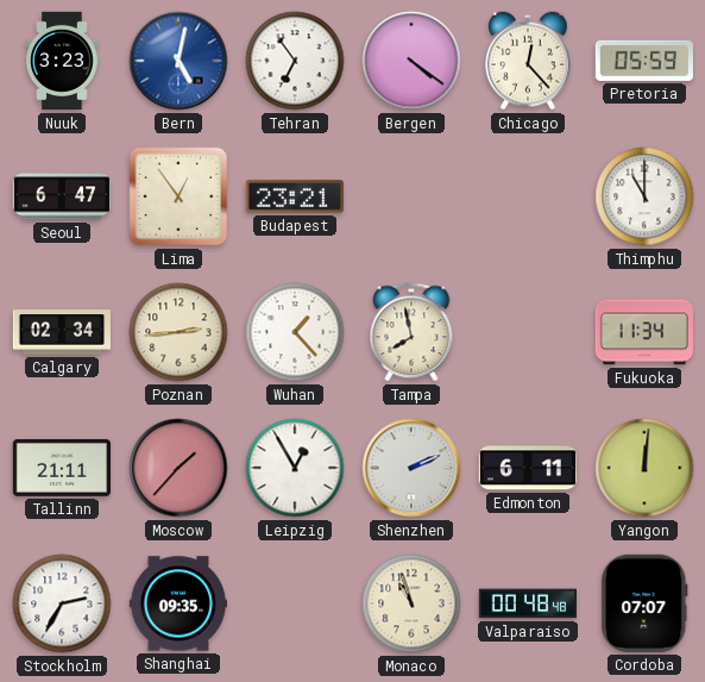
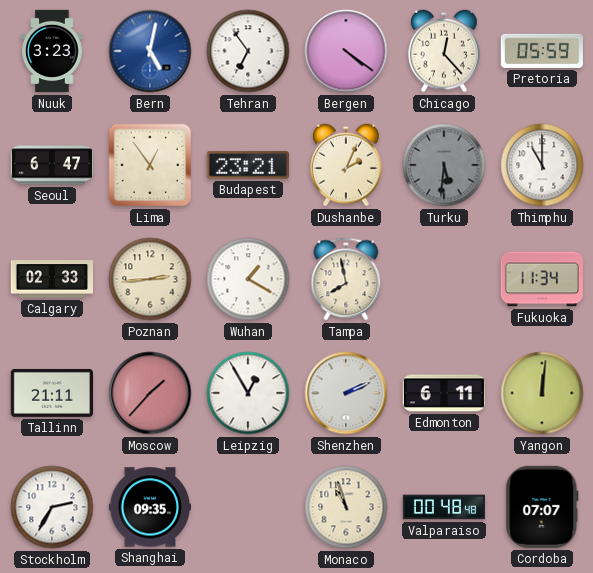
Dushanbe: none -> 2:04
Turku: none -> 5:31
Calgary: 02:34 -> 02:33
Wuhan: 1:23 -> 1:20
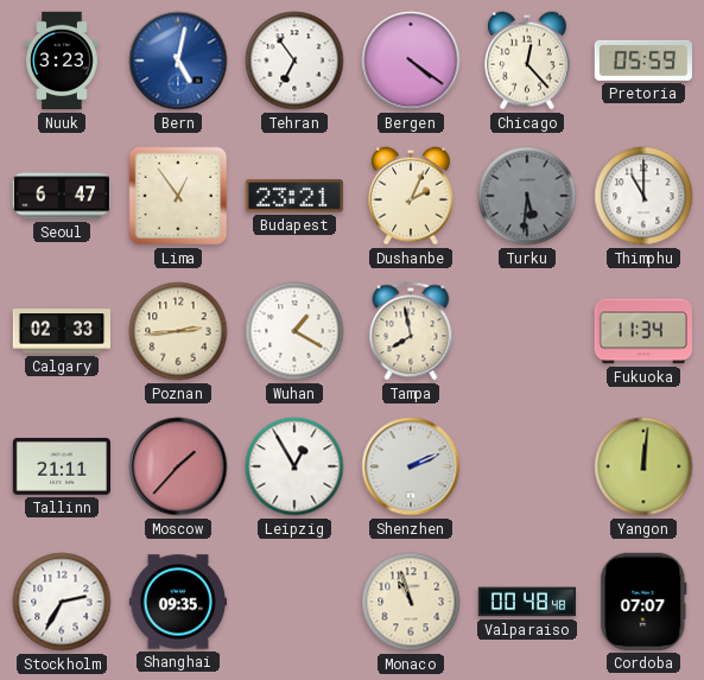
Edmonton: 6:11 -> none
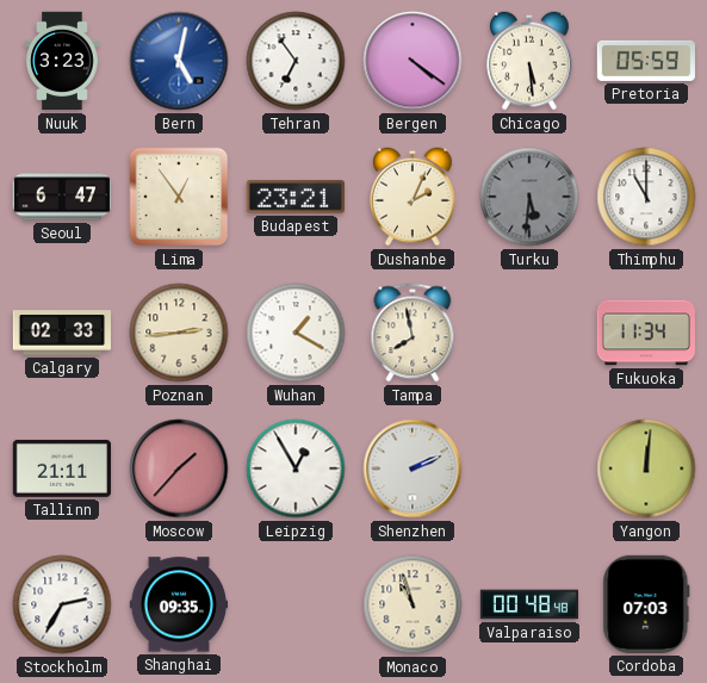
Chicago: 12:23 -> 5:29
Cordoba: 07:07 -> 07:03
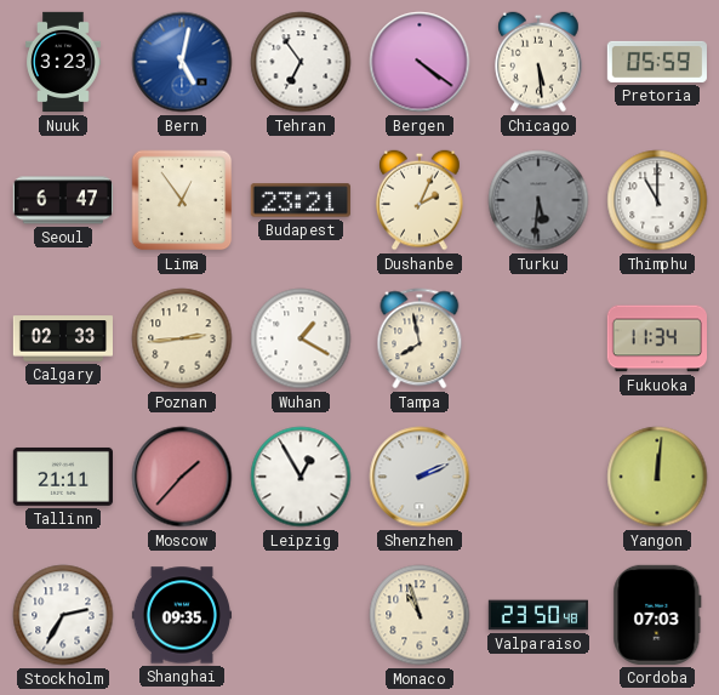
Valparaiso: 00:48 -> 23:50
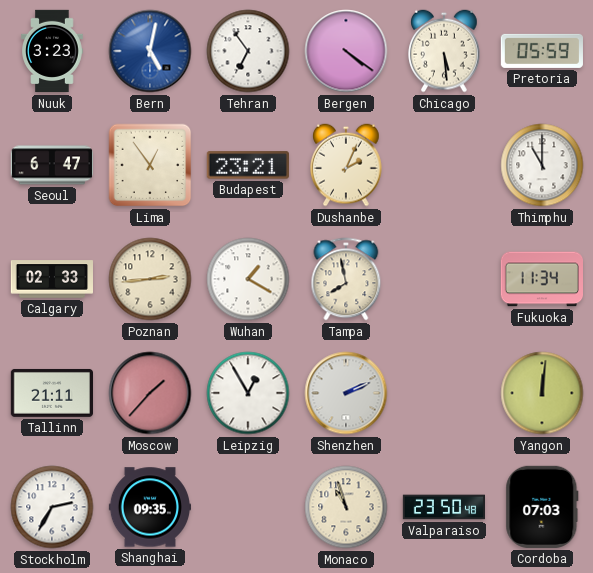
Turku: 5:31 -> none
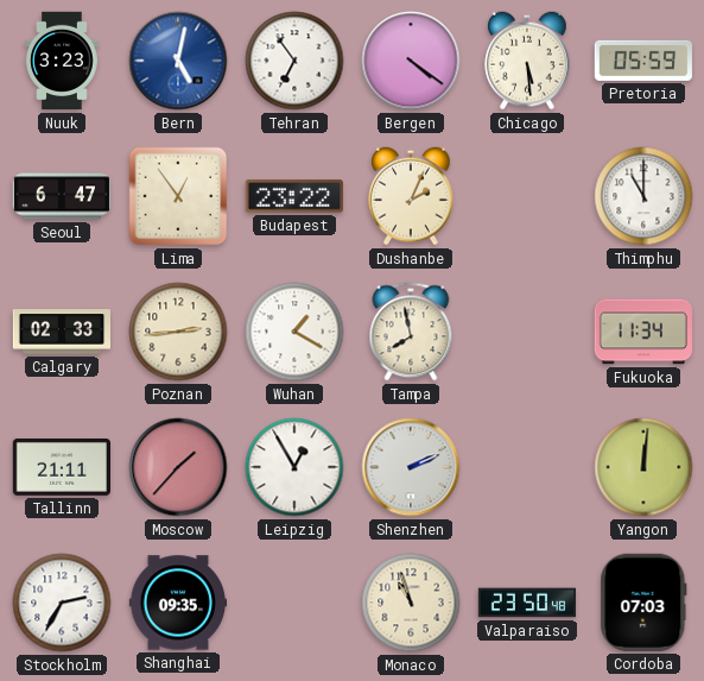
Budapest: 23:21 -> 23:22
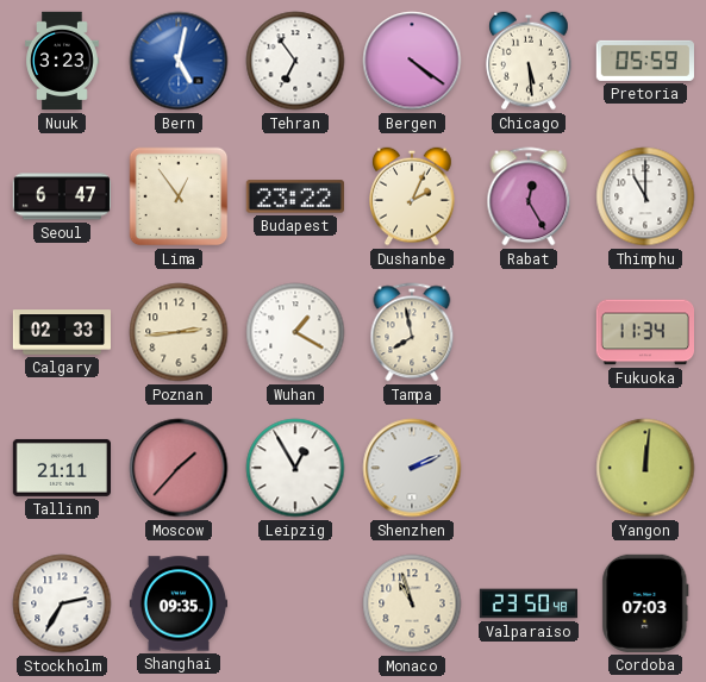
Rabat: none -> 12:25
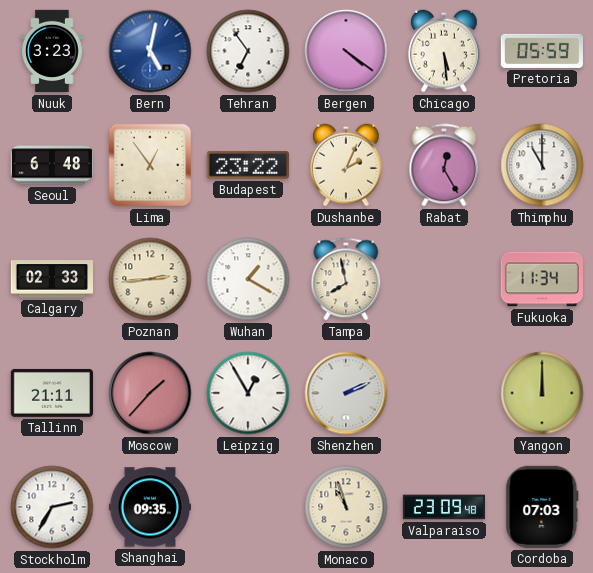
Seoul: 6:47 -> 6:48
Yangon: 12:01 -> 12:00
Valparaiso: 23:50 -> 23:09
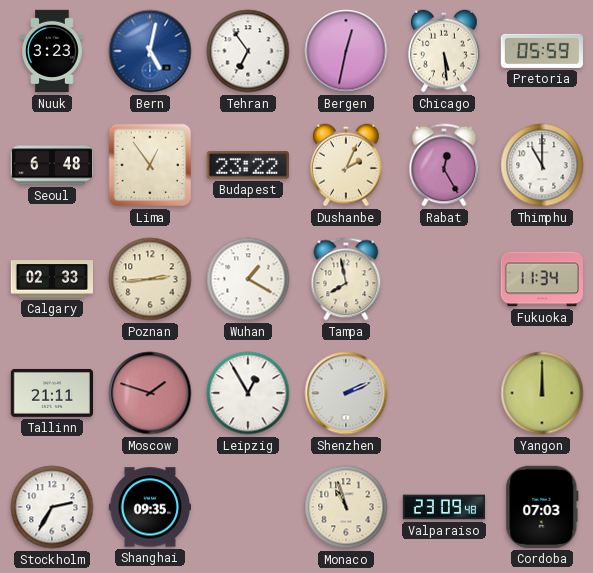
Bergen: 4:21 -> 12:32
Moscow: 1:37 -> 1:48
